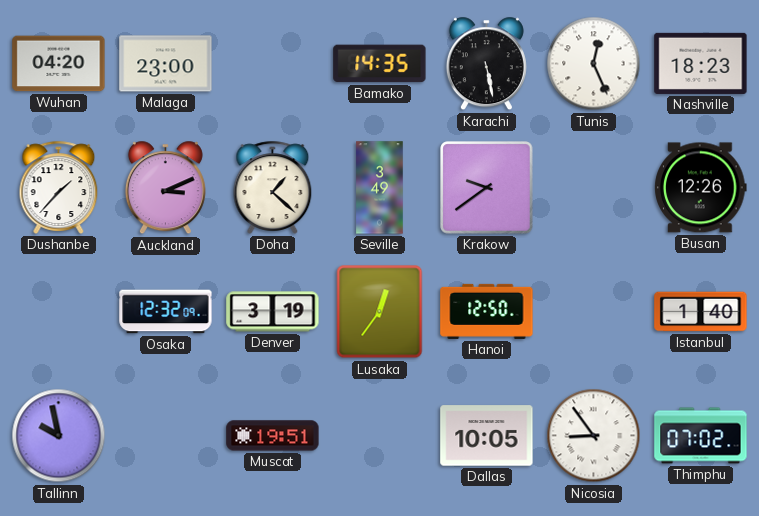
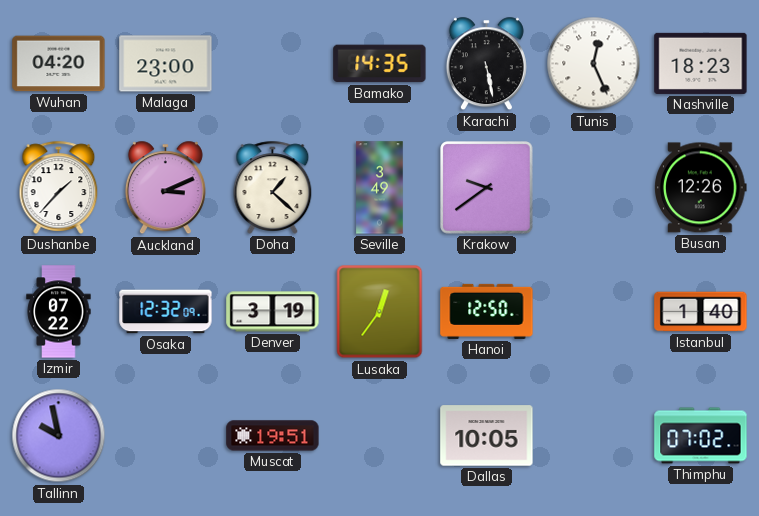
Izmir: none -> 07:22
Nicosia: 8:54 -> none
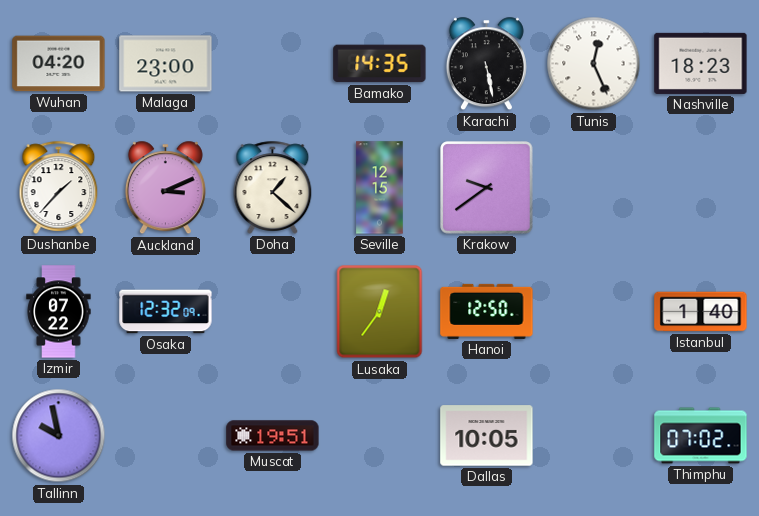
Seville: 3:49 -> 12:15
Busan: 12:26 -> none
Denver: 3:19 -> none
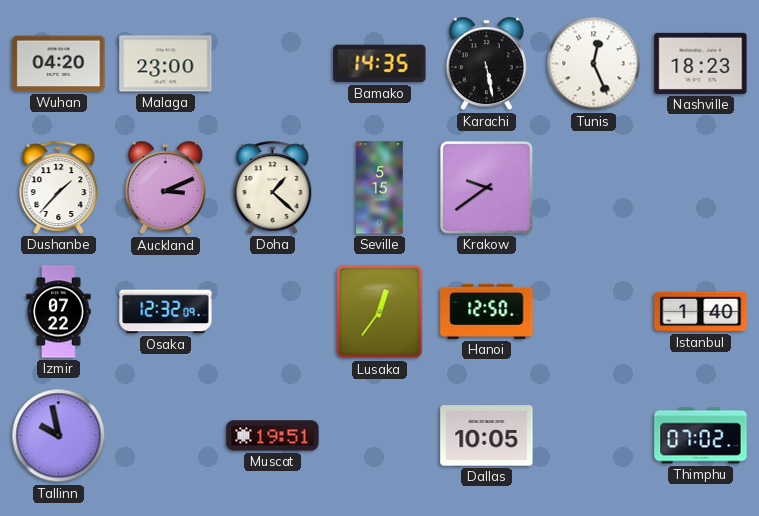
Seville: 12:15 -> 5:15
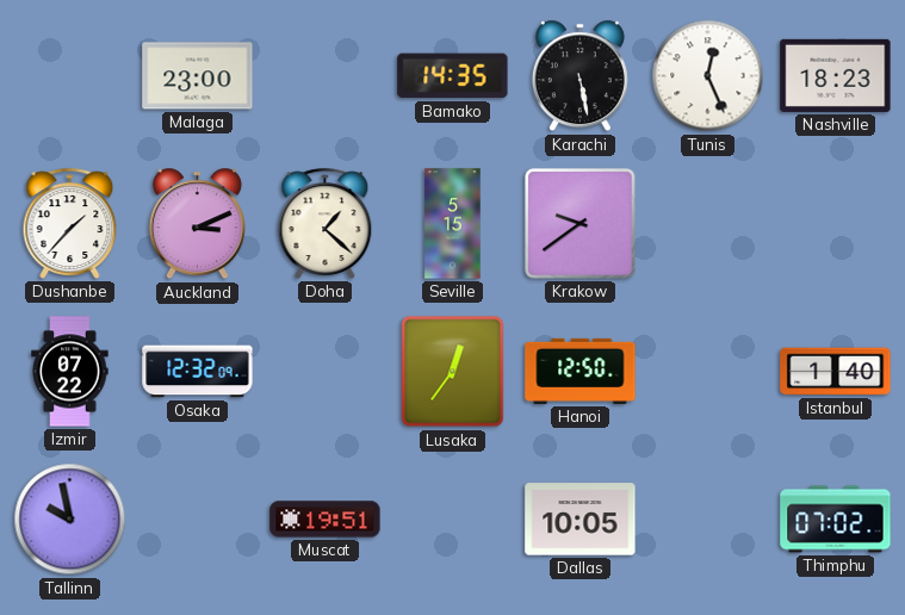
Wuhan: 04:20 -> none
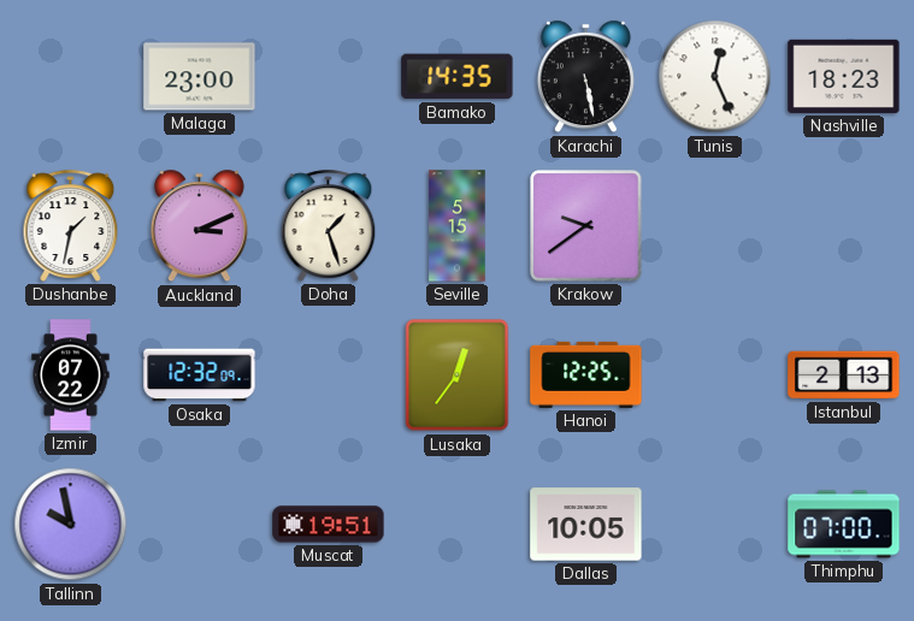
Dushanbe: 1:37 -> 1:32
Doha: 1:22 -> 1:27
Hanoi: 12:50 -> 12:25
Istanbul: 1:40 -> 2:13
Thimphu: 07:02 -> 07:00
